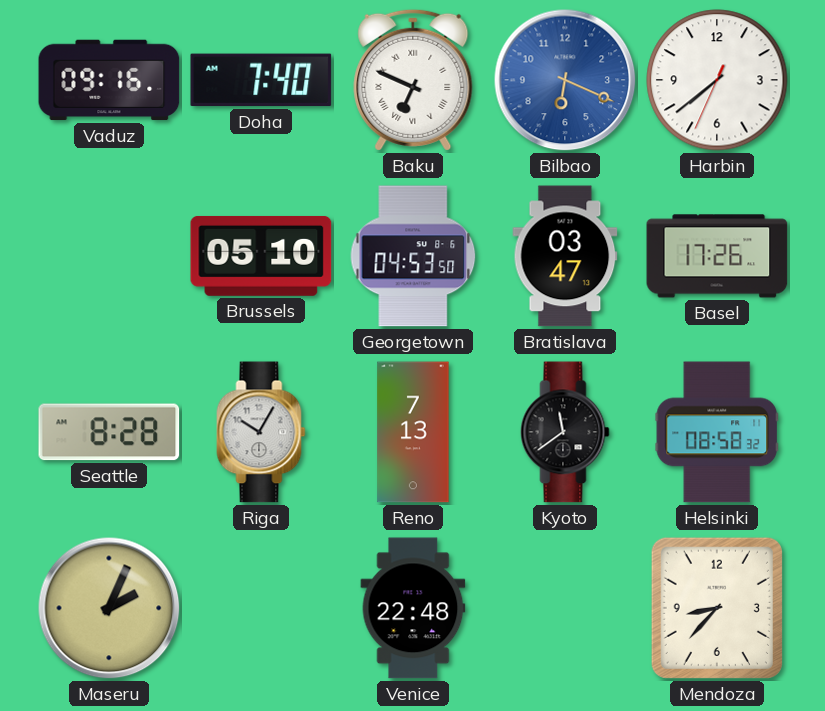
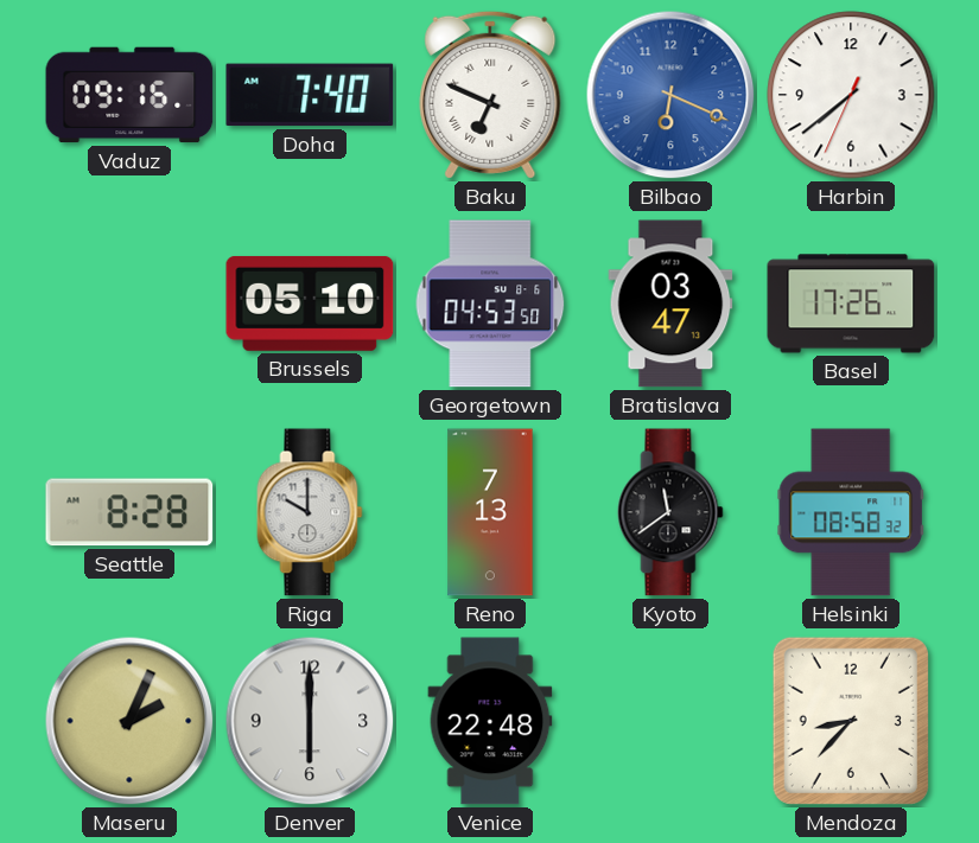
Riga: 10:05 -> 10:00
Denver: none -> 6:00
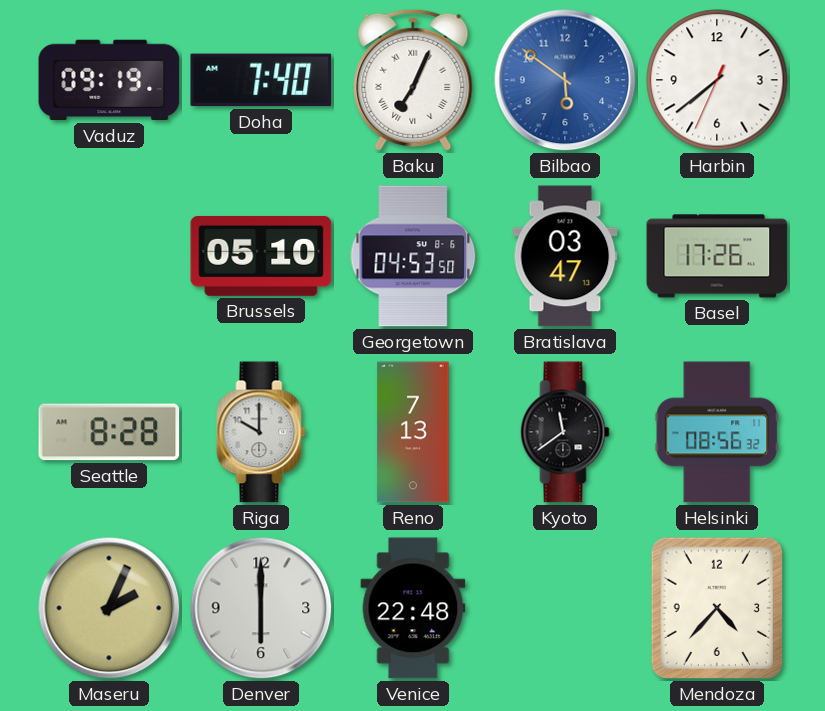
Vaduz: 09:16 -> 09:19
Baku: 6:49 -> 7:04
Bilbao: 6:19 -> 5:51
Helsinki: 08:58 -> 08:56
Mendoza: 8:37 -> 4:37
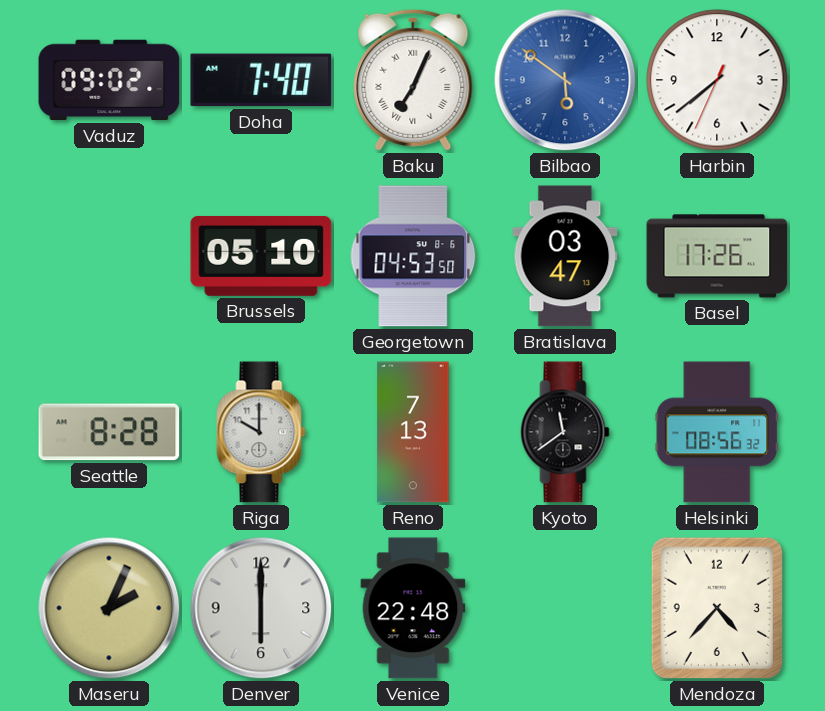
Vaduz: 09:19 -> 09:02
